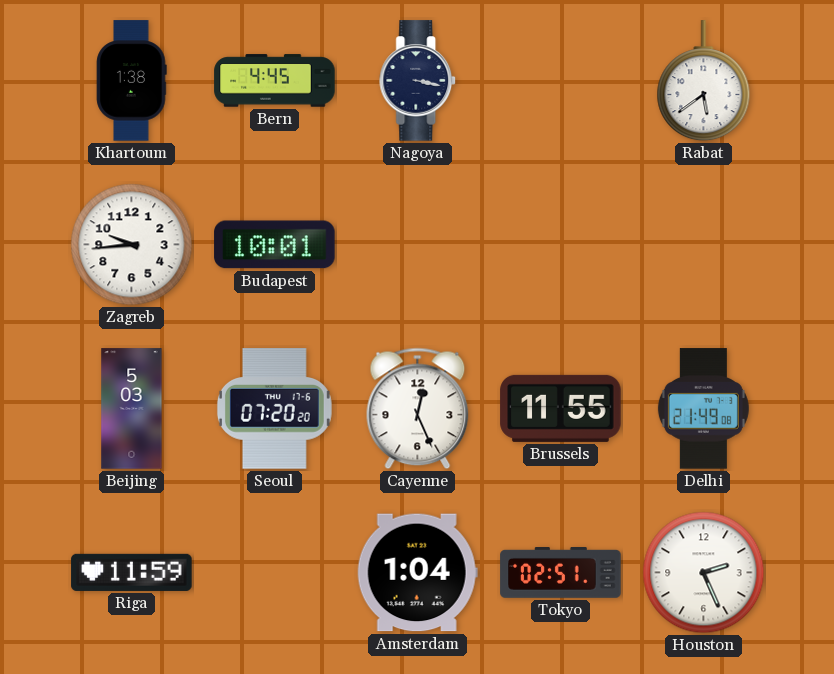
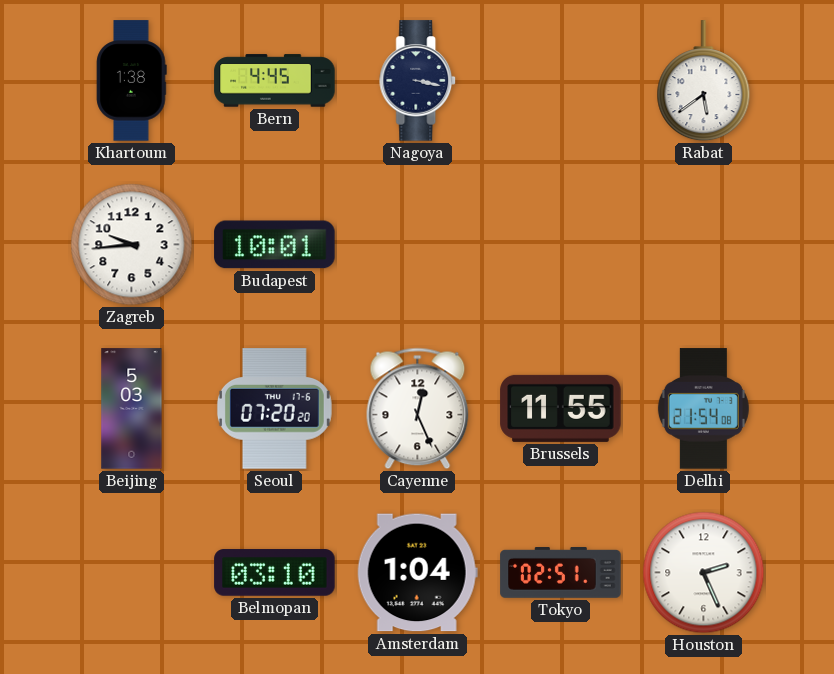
Delhi: 21:49 -> 21:54
Riga: 11:59 -> none
Belmopan: none -> 03:10
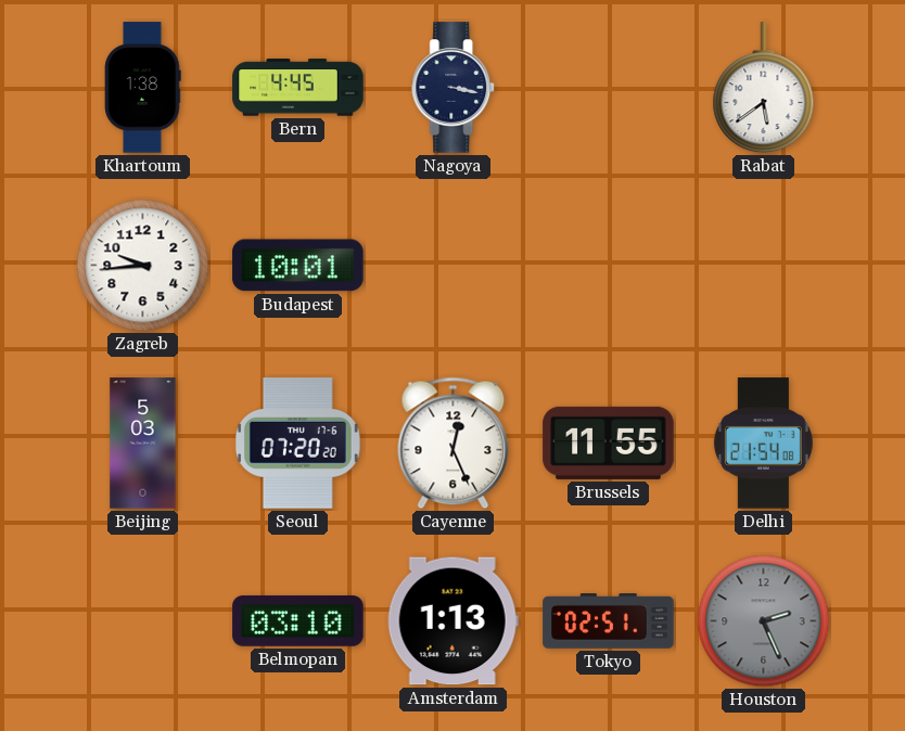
Amsterdam: 1:04 -> 1:13
Houston dial: white -> grey
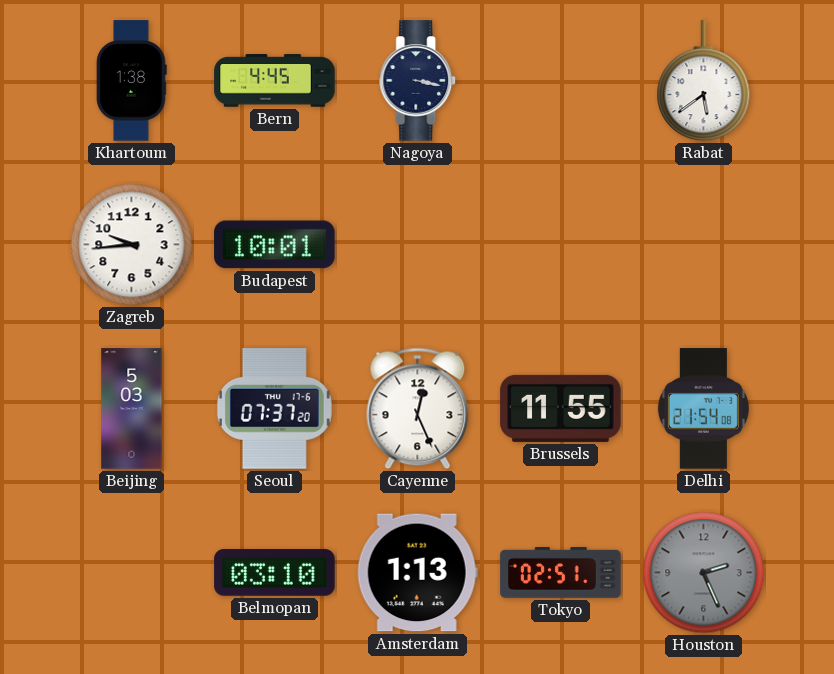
Seoul: 07:20 -> 07:37
